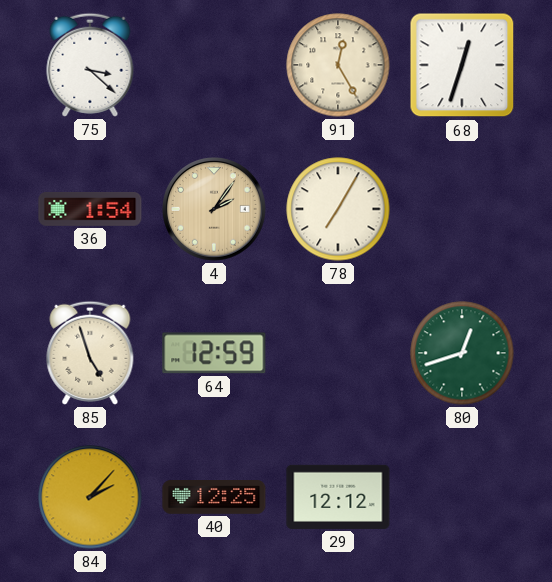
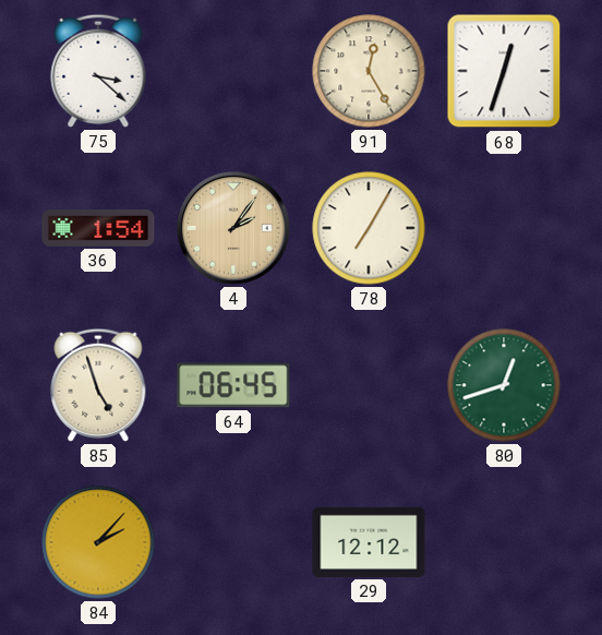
64: 12:59 -> 06:45
40: 12:25 -> none
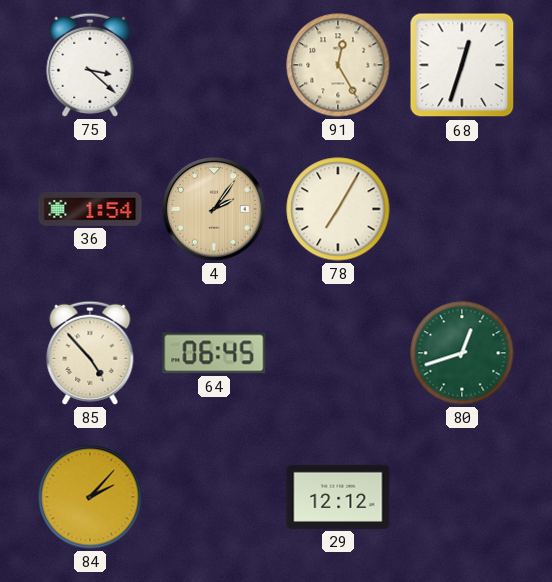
85: 4:57 -> 4:53
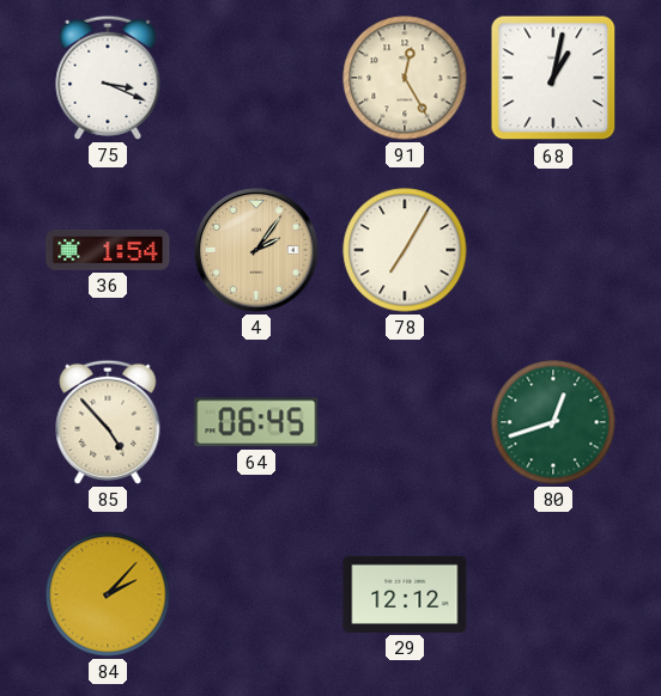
75: 3:22 -> 3:19
68: 12:33 -> 1:02
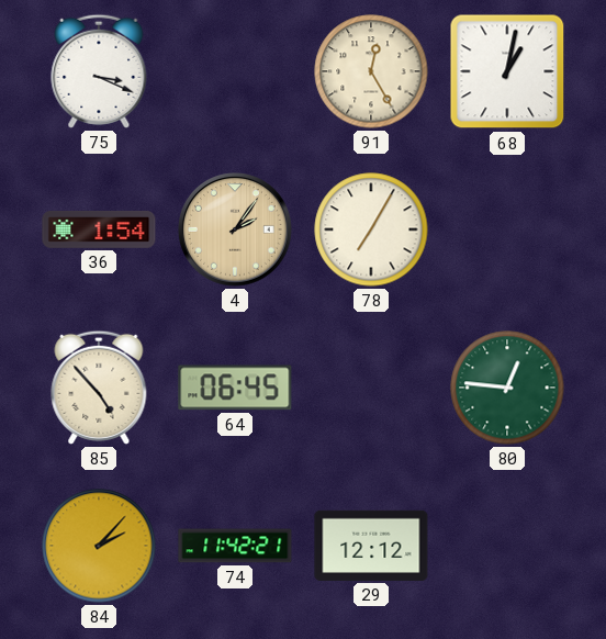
80: 12:42 -> 12:46
74: none -> 11:42
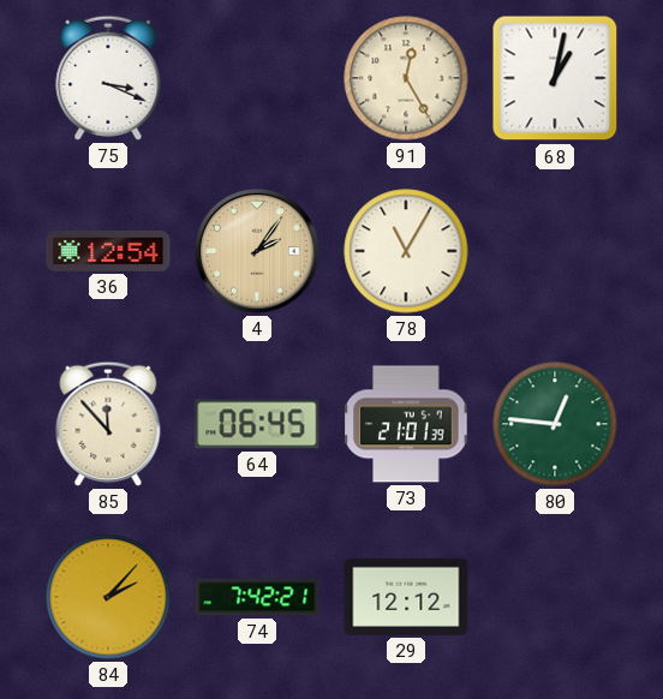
36: 1:54 -> 12:54
78: 7:05 -> 11:05
85: 4:53 -> 11:53
73: none -> 21:01
74: 11:42 -> 7:42
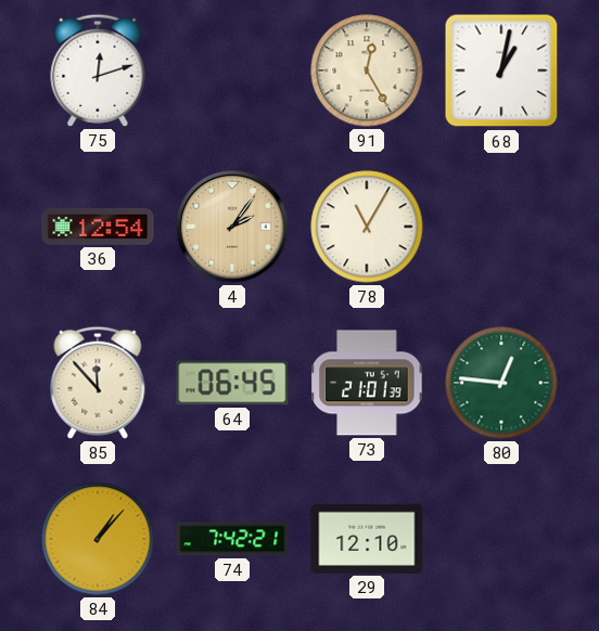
75: 3:19 -> 12:12
84: 2:07 -> 1:07
29: 12:12 -> 12:10
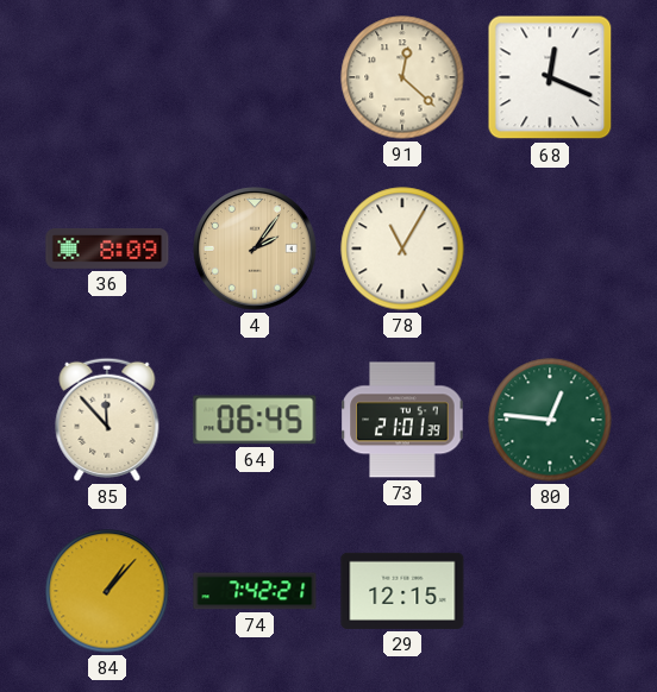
75: 12:12 -> none
91: 12:25 -> 12:22
68: 1:02 -> 12:19
36: 12:54 -> 8:09
29: 12:10 -> 12:15
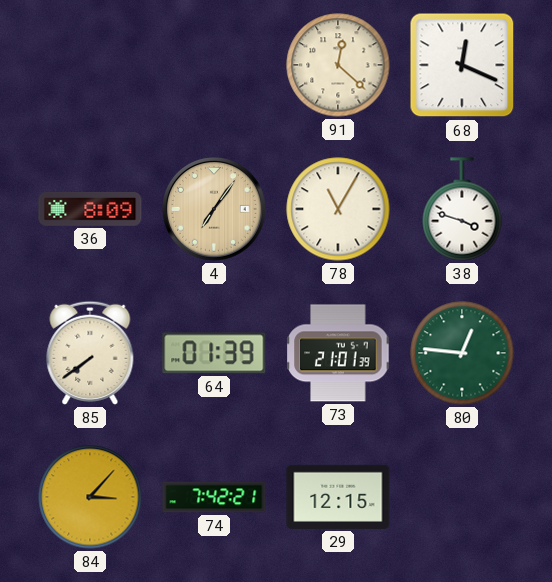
4: 2:06 -> 7:06
38: none -> 3:48
85: 11:53 -> 7:39
64: 06:45 -> 01:39
84: 1:07 -> 3:07
